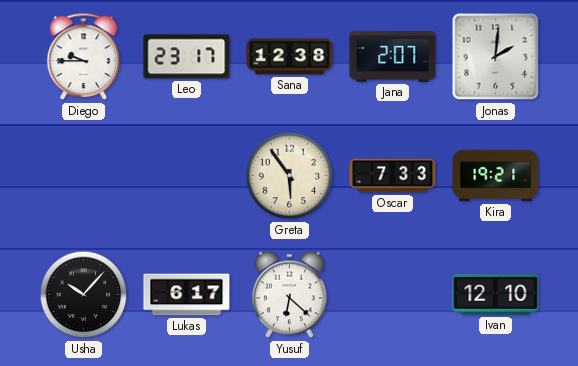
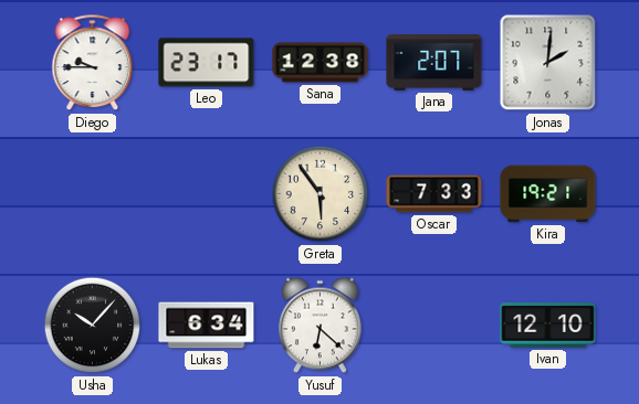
Lukas: 6:17 -> 6:34
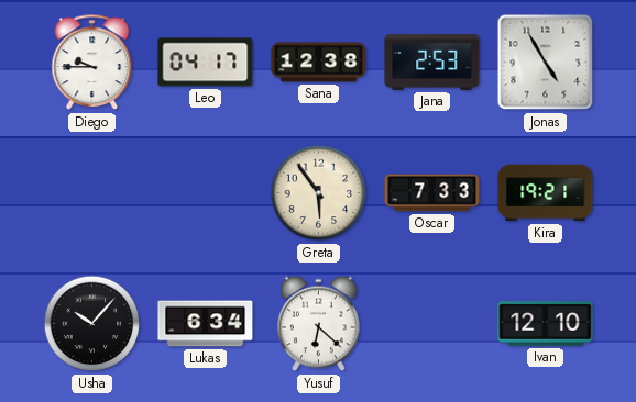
Leo: 23:17 -> 04:17
Jana: 2:07 -> 2:53
Jonas: 2:01 -> 4:55
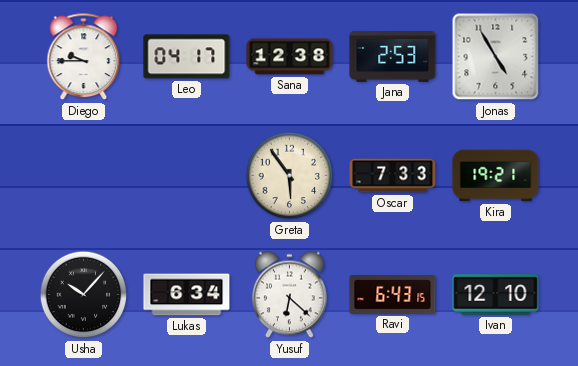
Ravi: none -> 6:43
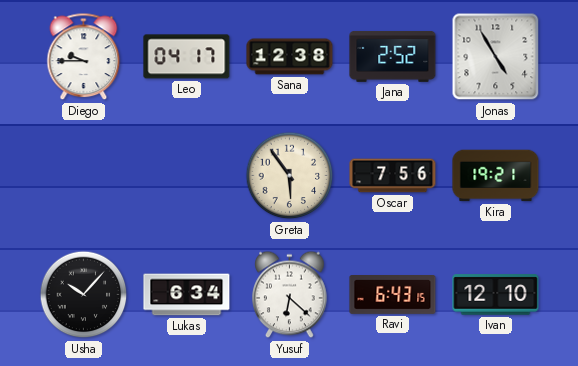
Jana: 2:53 -> 2:52
Oscar: 7:33 -> 7:56
